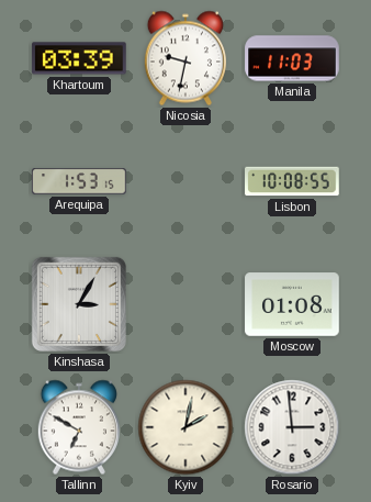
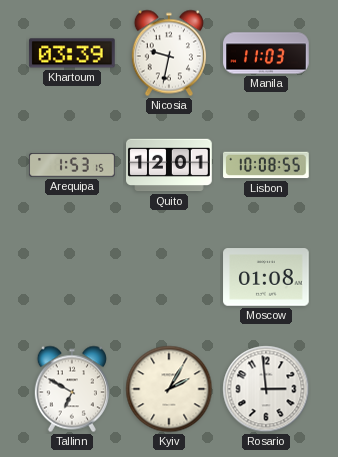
Quito: none -> 12:01
Kinshasa: 3:05 -> none
Kyiv: 2:02 -> 2:05
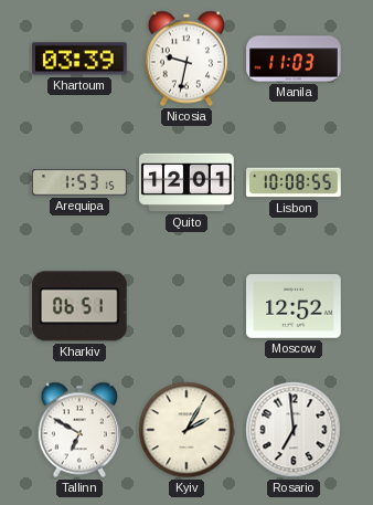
Kharkiv: none -> 06:51
Moscow: 01:08 -> 12:52
Rosario: 2:59 -> 6:59
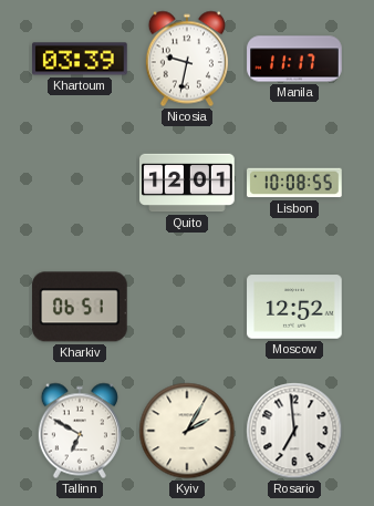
Manila: 11:03 -> 11:17
Arequipa: 1:53 -> none
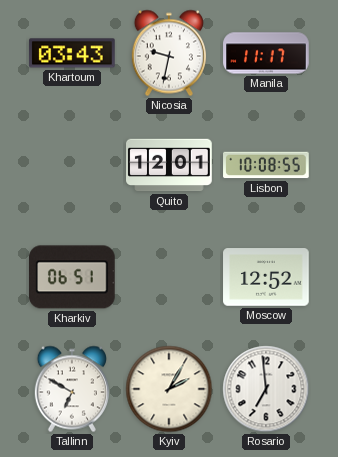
Khartoum: 03:39 -> 03:43
